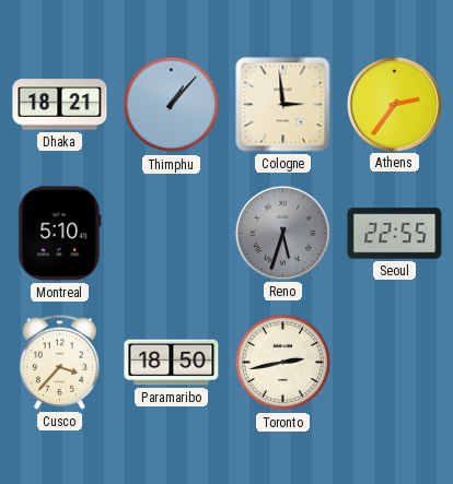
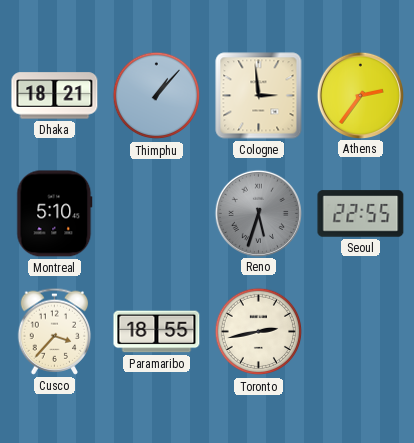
Paramaribo: 18:50 -> 18:55
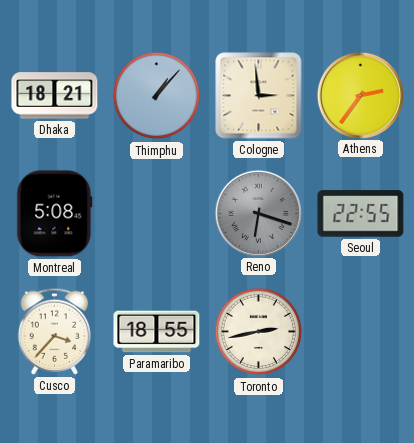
Montreal: 5:10 -> 5:08
Reno: 5:33 -> 6:18
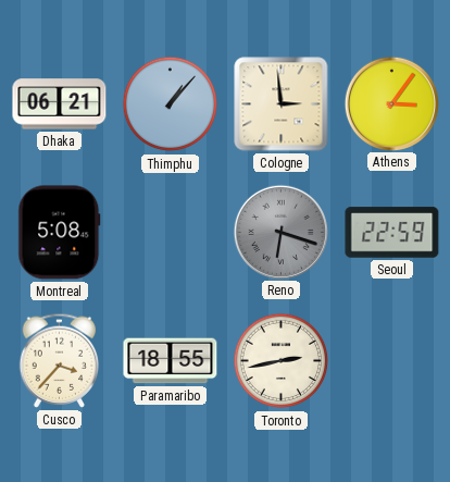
Dhaka: 18:21 -> 06:21
Athens: 2:36 -> 3:06
Seoul: 22:55 -> 22:59
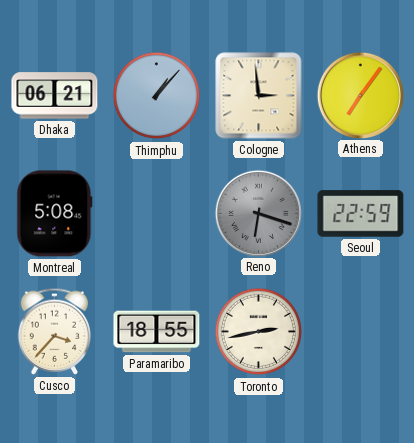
Athens: 3:06 -> 7:06
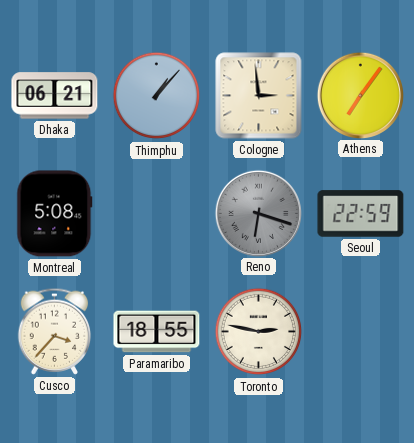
Toronto: 2:43 -> 2:47
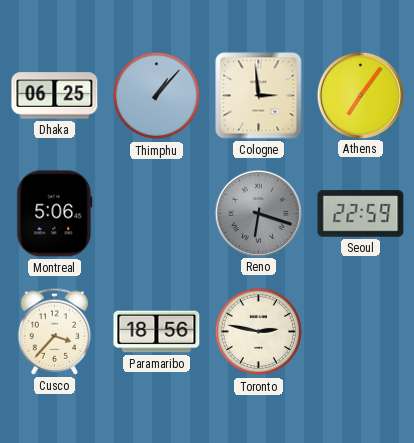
Dhaka: 06:21 -> 06:25
Montreal: 5:08 -> 5:06
Paramaribo: 18:55 -> 18:56
